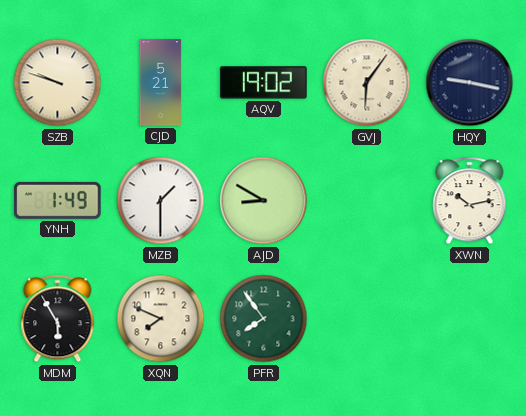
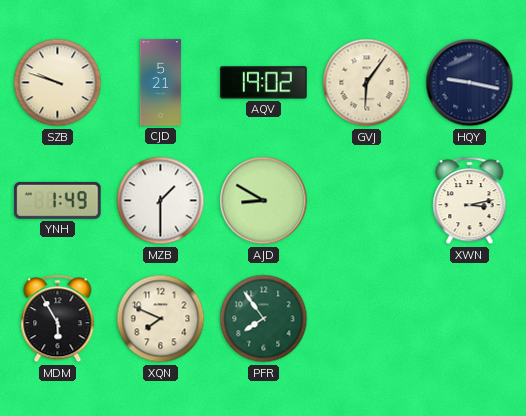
XWN: 10:13 -> 3:13
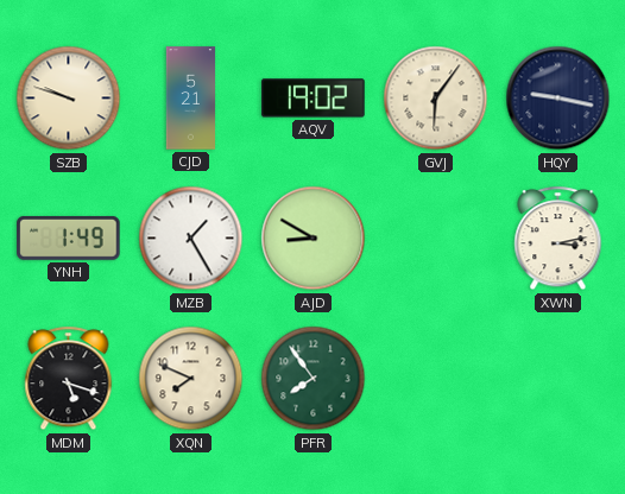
MZB: 1:30 -> 1:25
MDM: 5:55 -> 5:18
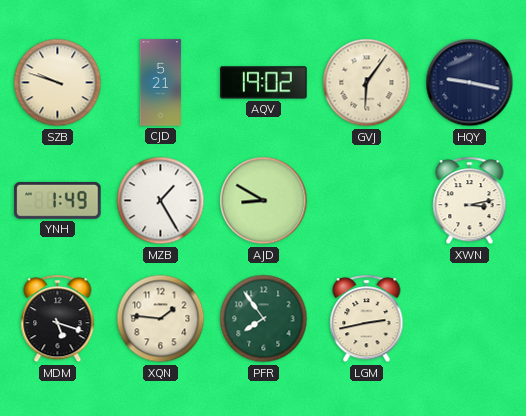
XQN: 7:49 -> 1:46
LGM: none -> 2:43
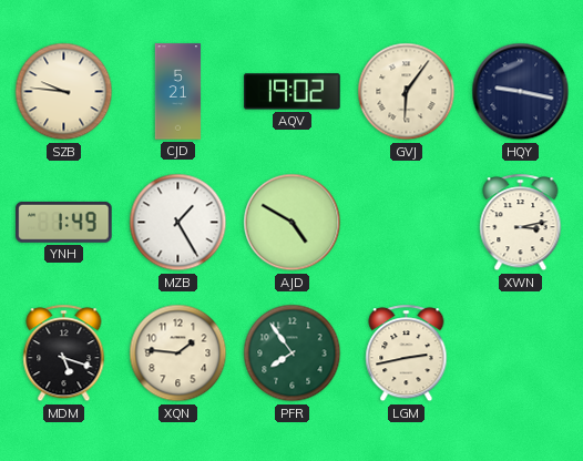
SZB: 9:48 -> 9:46
AJD: 8:50 -> 4:50
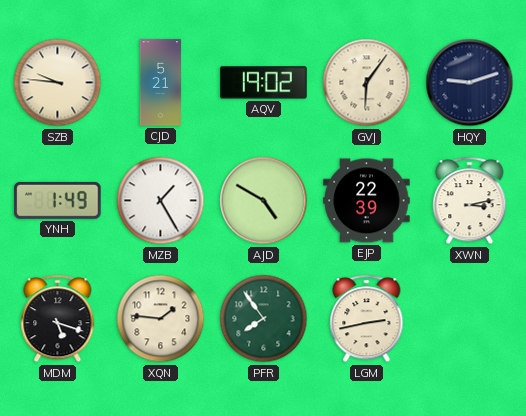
HQY: 9:17 -> 9:12
EJP: none -> 22:39
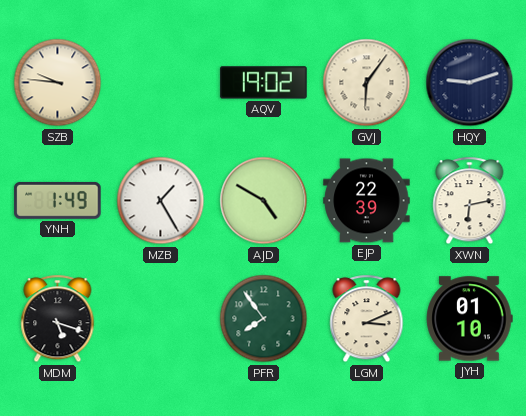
CJD: 5:21 -> none
XWN: 3:13 -> 6:13
XQN: 1:46 -> none
LGM: 2:43 -> 3:11
JYH: none -> 01:10
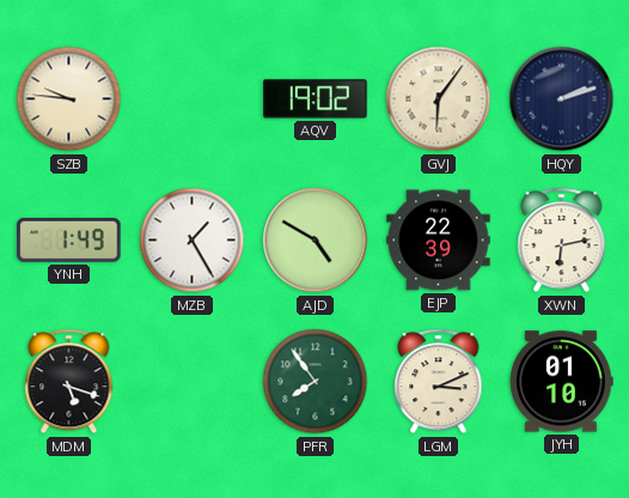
HQY: 9:12 -> 2:12
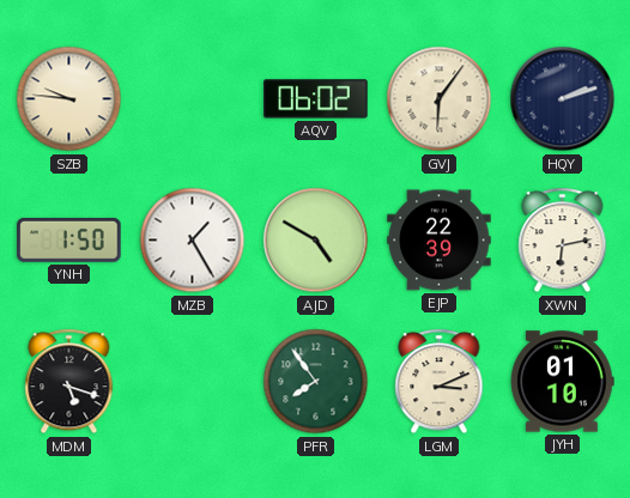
AQV: 19:02 -> 06:02
YNH: 1:49 -> 1:50
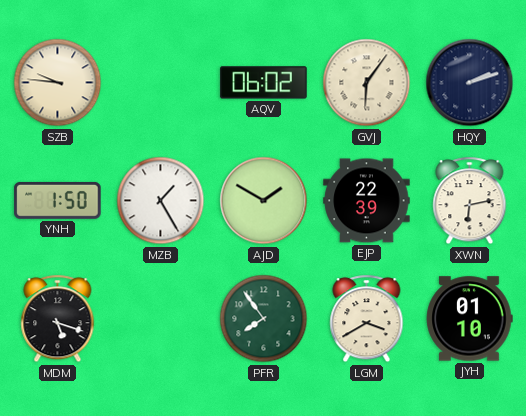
AJD: 4:50 -> 1:50
LGM: 3:11 -> 3:40
